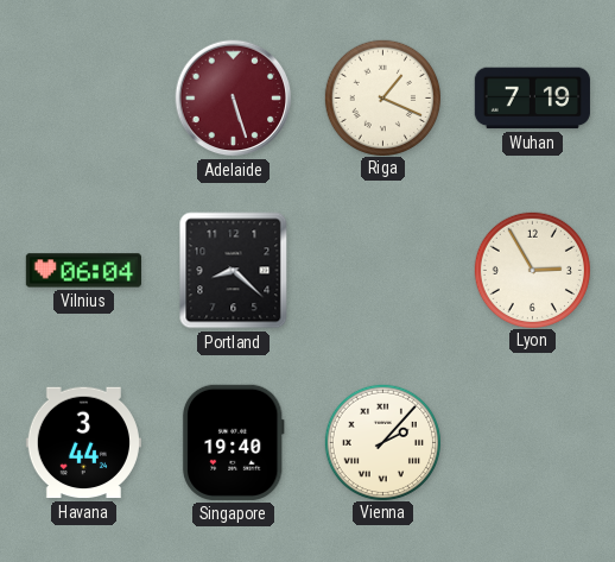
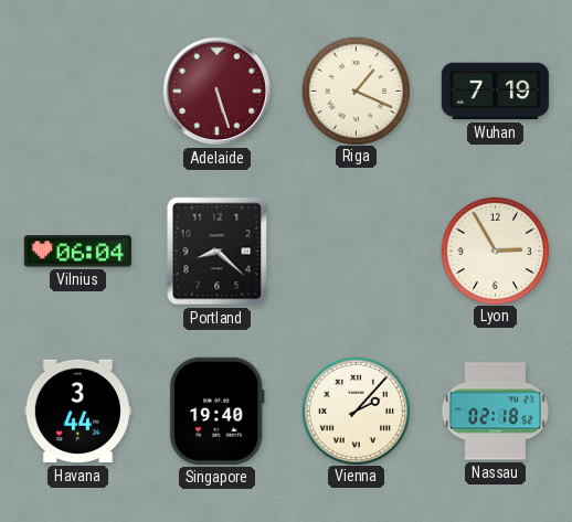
Nassau: none -> 02:18
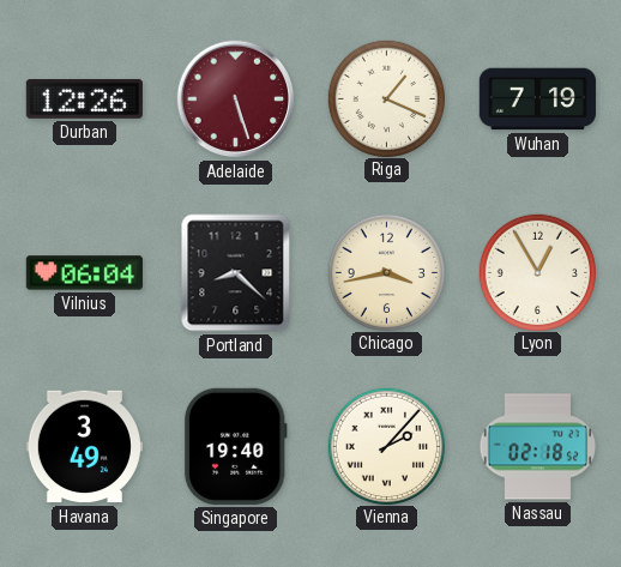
Durban: none -> 12:26
Chicago: none -> 3:43
Lyon: 2:55 -> 12:55
Havana: 3:44 -> 3:49
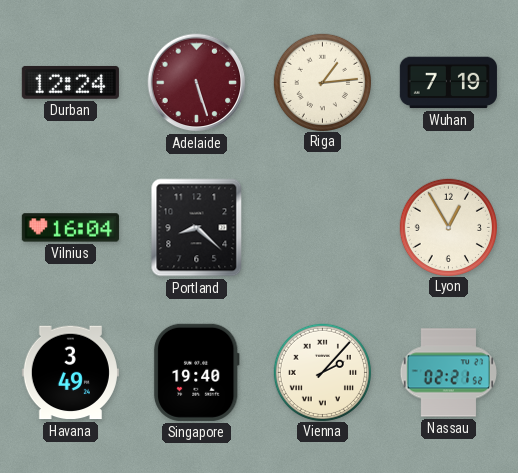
Durban: 12:26 -> 12:24
Riga: 1:19 -> 1:14
Vilnius: 06:04 -> 16:04
Chicago: 3:43 -> none
Nassau: 02:18 -> 02:21
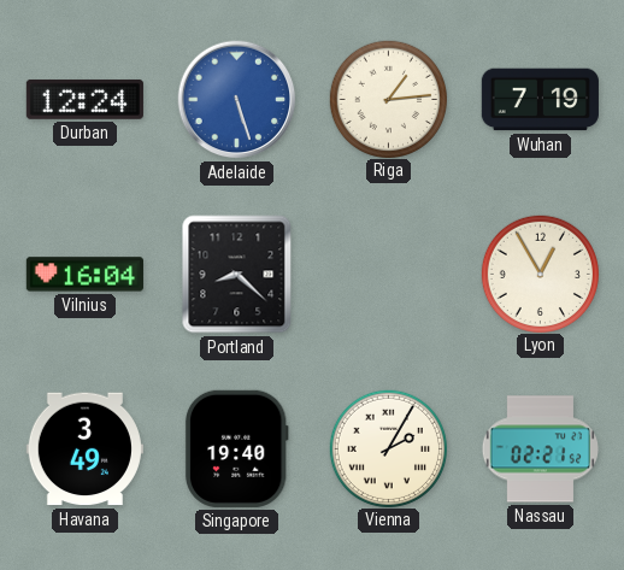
Adelaide dial: burgundy -> blue
Vienna: 2:07 -> 2:05
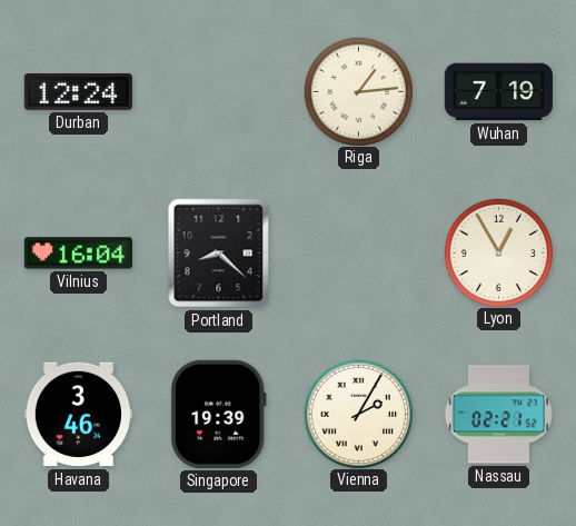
Adelaide: 5:27 -> none
Havana: 3:49 -> 3:46
Singapore: 19:40 -> 19:39
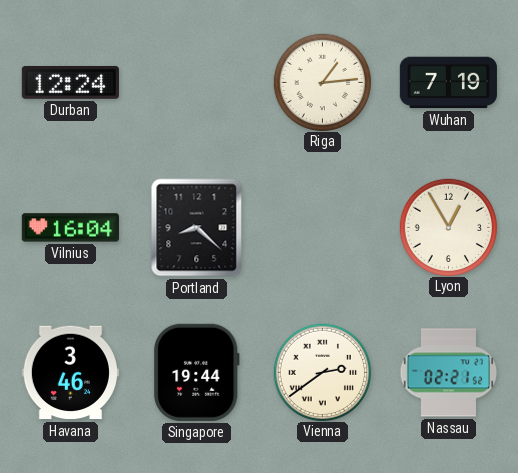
Singapore: 19:39 -> 19:44
Vienna: 2:05 -> 2:39
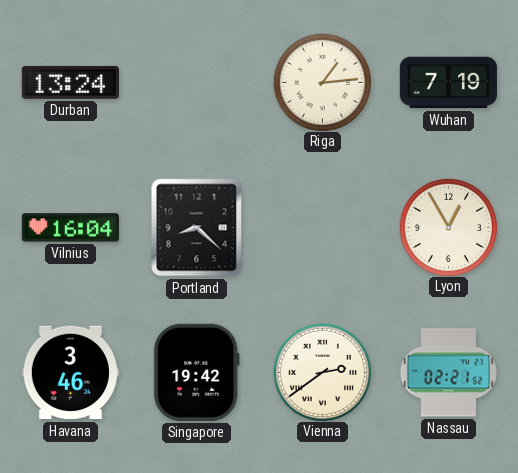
Durban: 12:24 -> 13:24
Singapore: 19:44 -> 19:42
